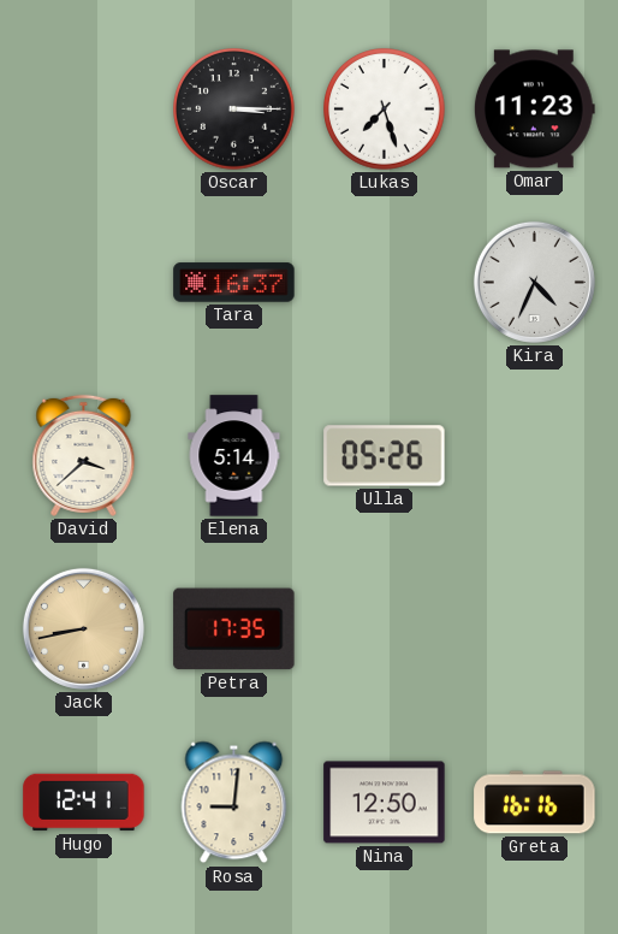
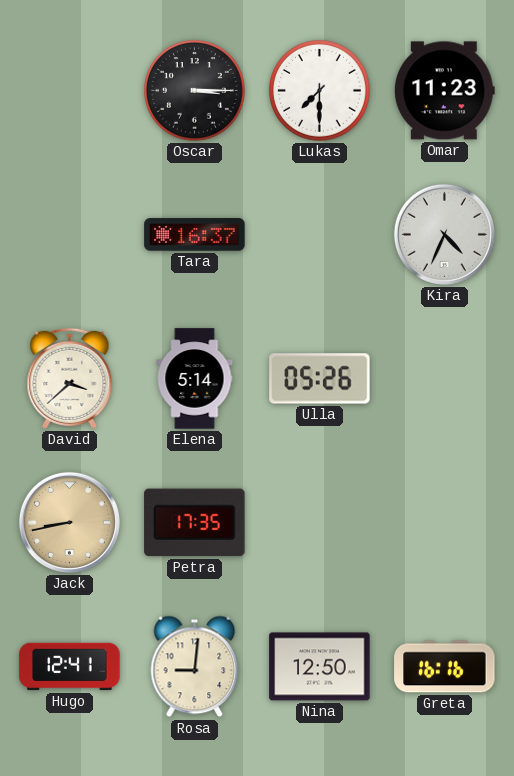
Lukas: 7:27 -> 7:30
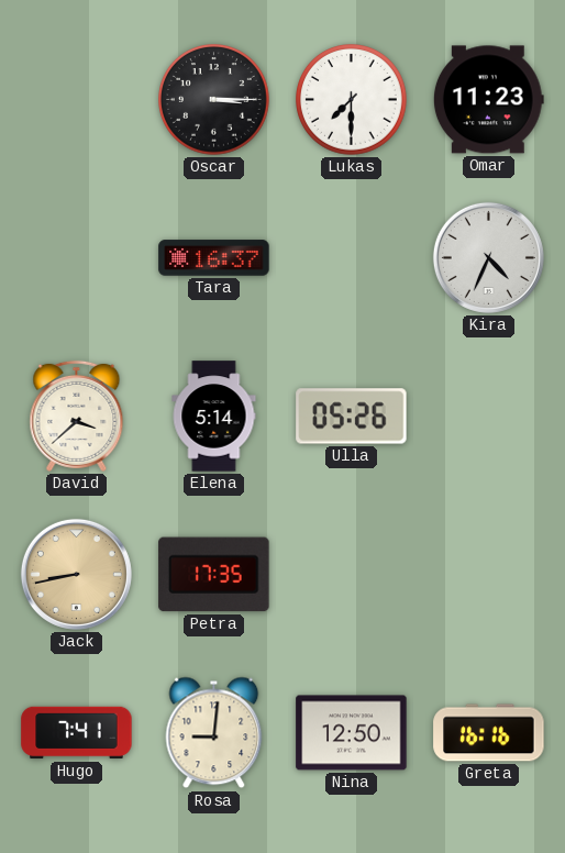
Hugo: 12:41 -> 7:41
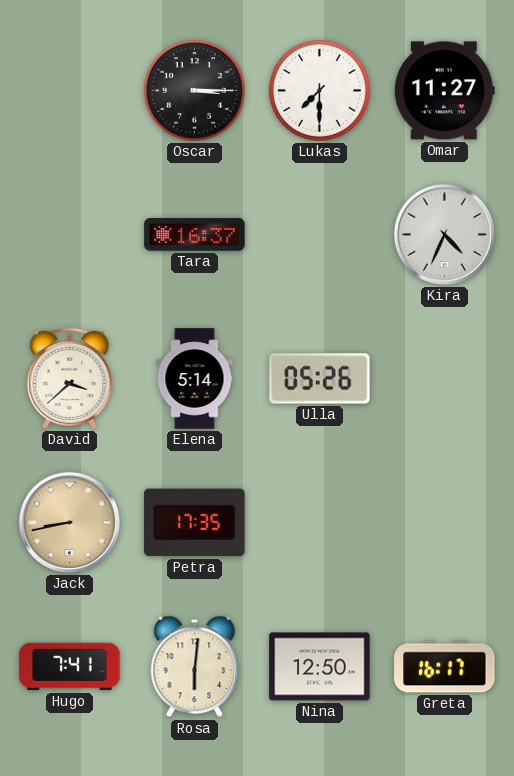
Omar: 11:23 -> 11:27
Rosa: 9:01 -> 6:01
Greta: 16:16 -> 16:17
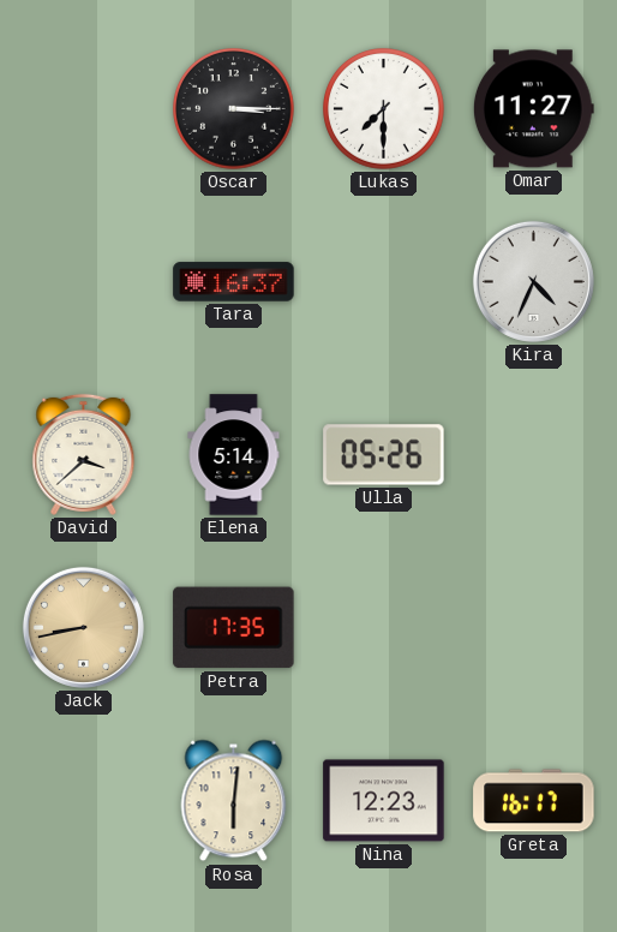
Hugo: 7:41 -> none
Nina: 12:50 -> 12:23
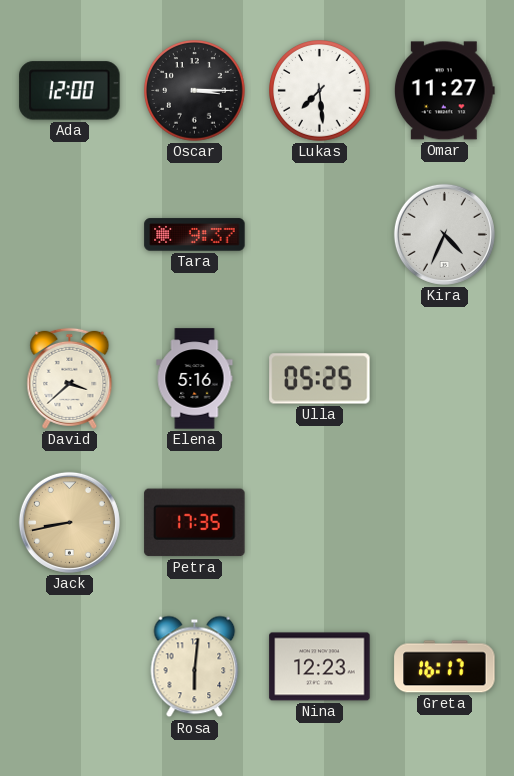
Ada: none -> 12:00
Lukas: 7:30 -> 7:29
Tara: 16:37 -> 9:37
Elena: 5:14 -> 5:16
Ulla: 05:26 -> 05:25
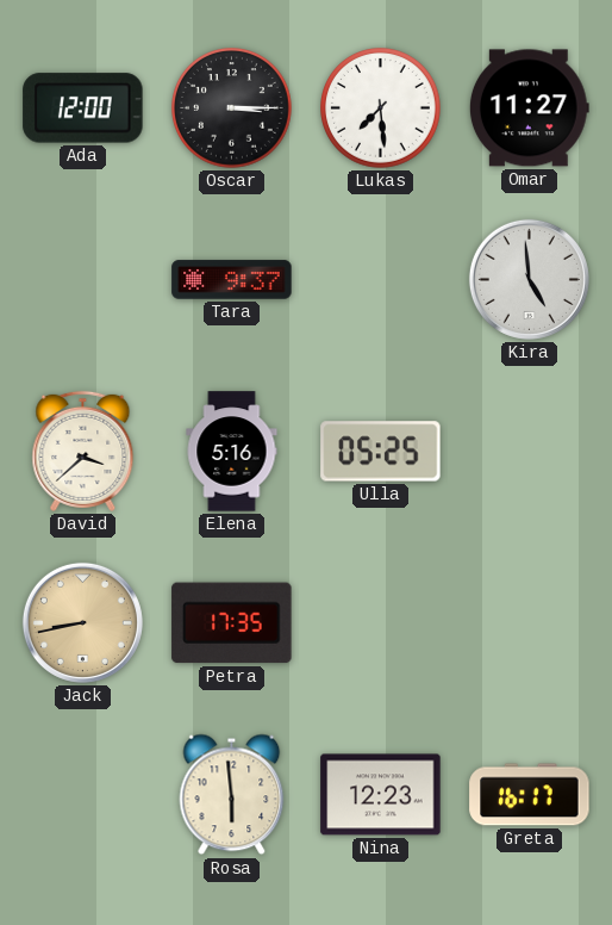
Kira: 4:34 -> 4:59
Rosa: 6:01 -> 5:59
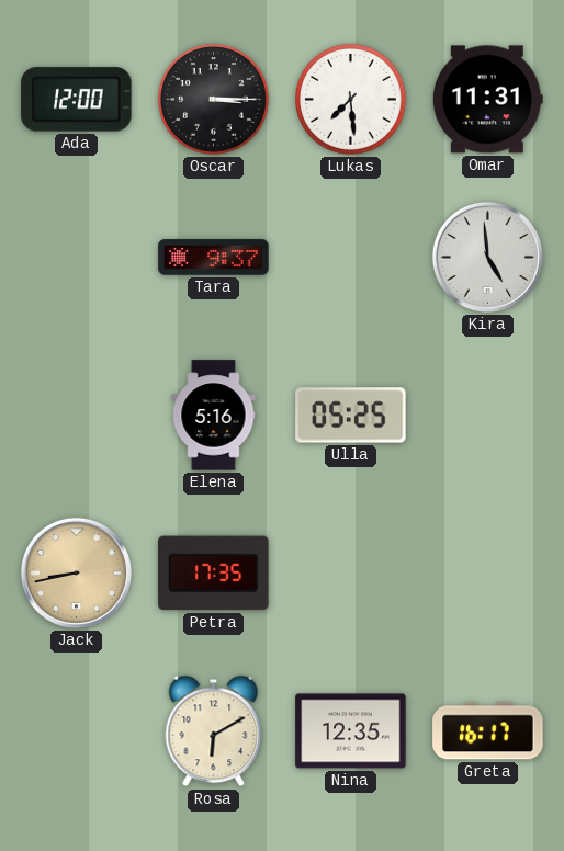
Omar: 11:27 -> 11:31
David: 3:38 -> none
Rosa: 5:59 -> 6:10
Nina: 12:23 -> 12:35
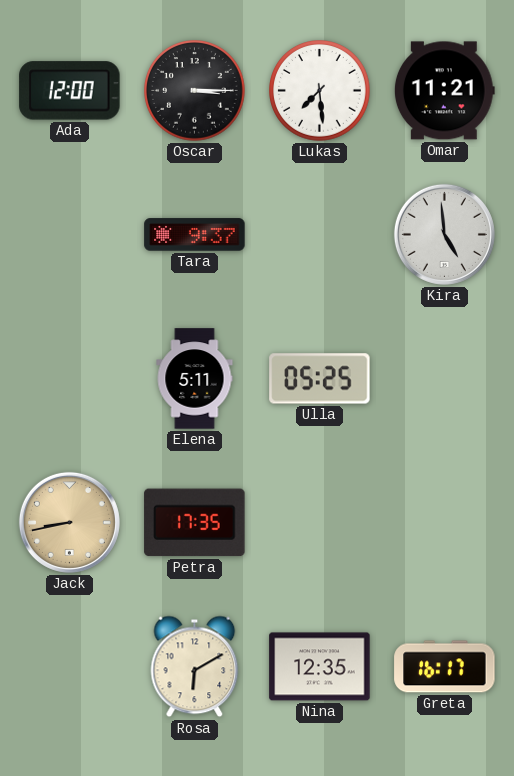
Omar: 11:31 -> 11:21
Elena: 5:16 -> 5:11
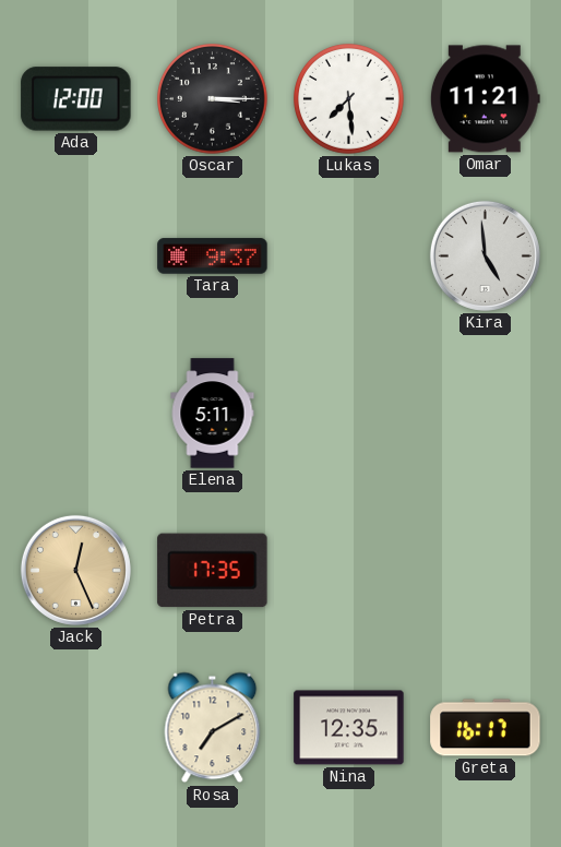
Ulla: 05:25 -> none
Jack: 8:43 -> 12:26
Rosa: 6:10 -> 7:10
